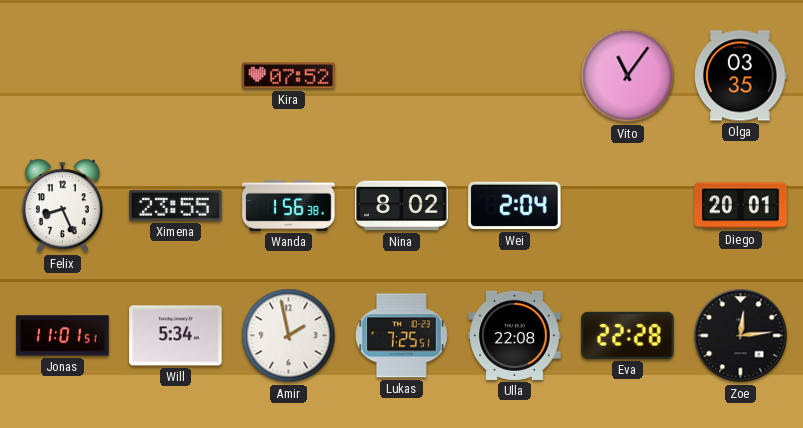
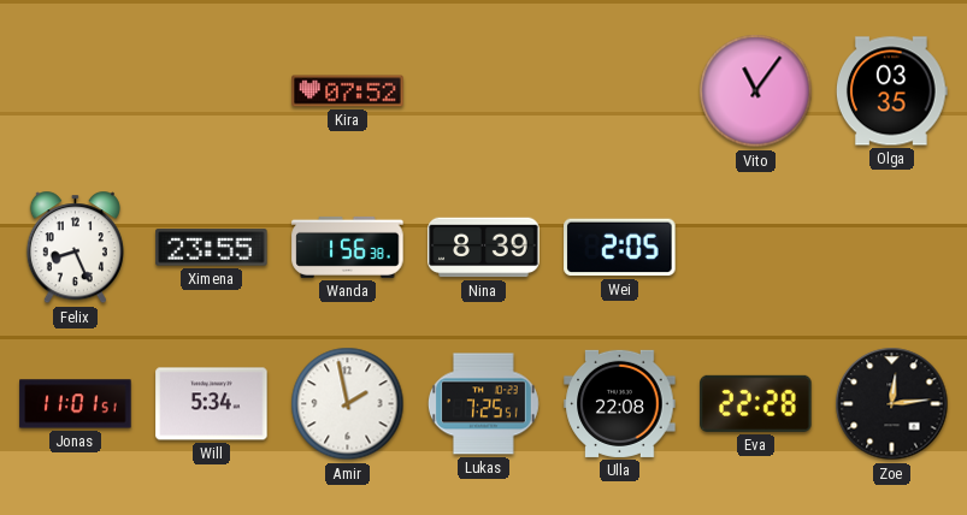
Nina: 8:02 -> 8:39
Wei: 2:04 -> 2:05
Diego: 20:01 -> none
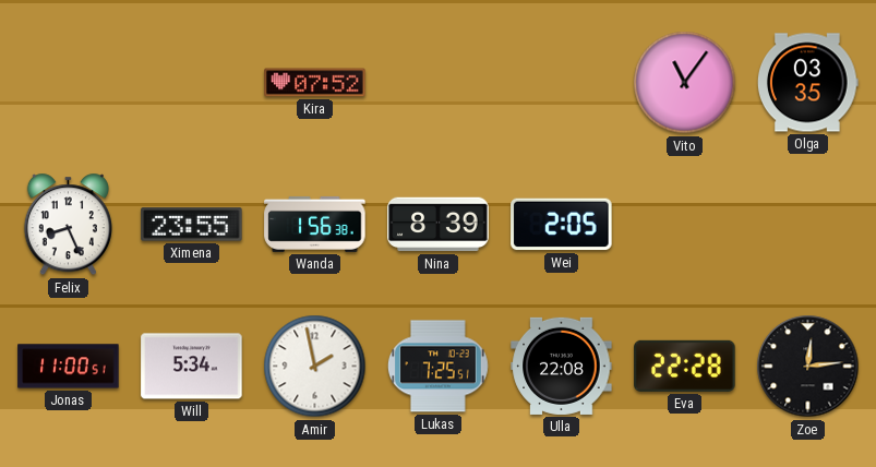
Jonas: 11:01 -> 11:00
